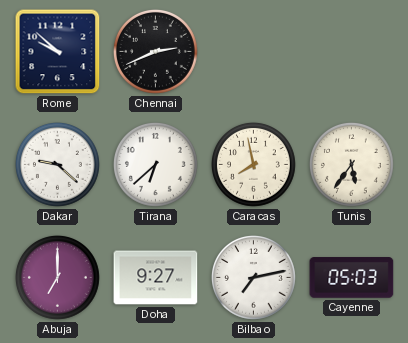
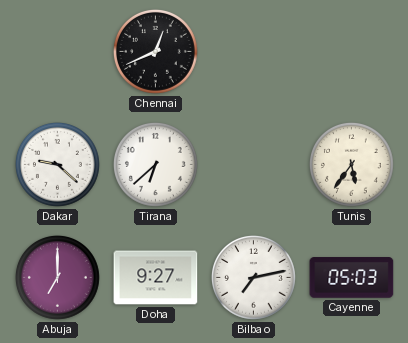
Rome: 9:52 -> none
Chennai: 2:41 -> 12:41
Caracas: 7:58 -> none
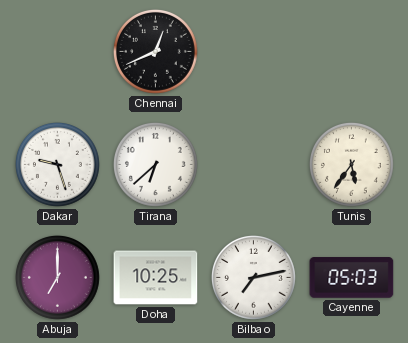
Dakar: 9:22 -> 9:27
Doha: 9:27 -> 10:25
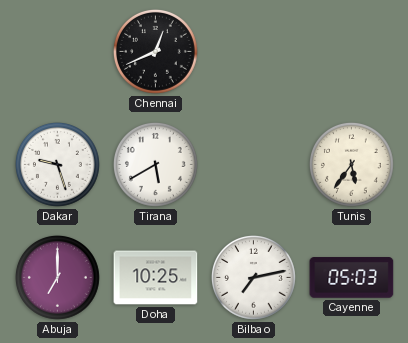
Tirana: 6:38 -> 5:40
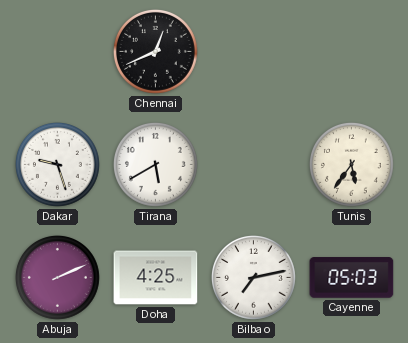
Abuja: 7:00 -> 2:11
Doha: 10:25 -> 4:25
